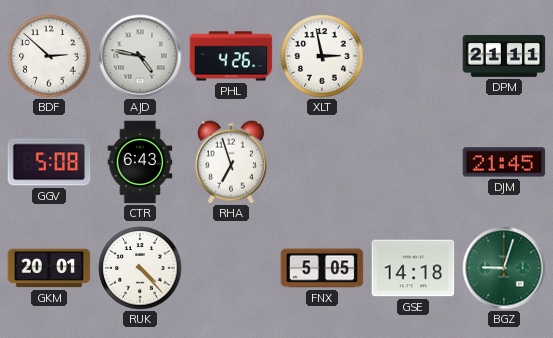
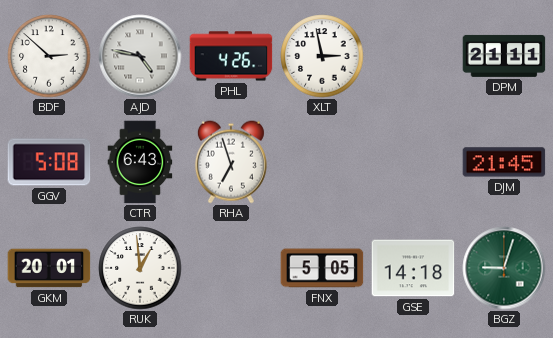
RUK: 4:23 -> 12:59
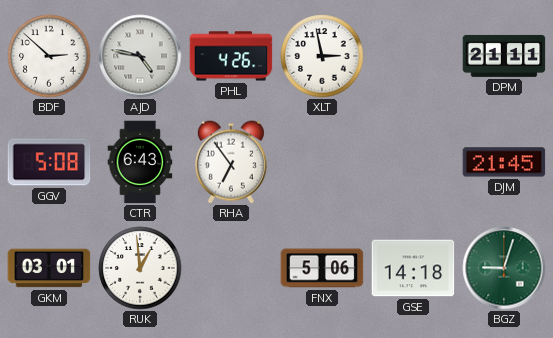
RHA: 6:57 -> 6:54
GKM: 20:01 -> 03:01
FNX: 5:05 -> 5:06
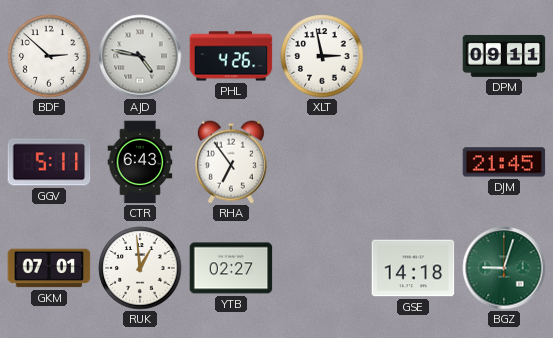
DPM: 21:11 -> 09:11
GGV: 5:08 -> 5:11
GKM: 03:01 -> 07:01
YTB: none -> 02:27
FNX: 5:06 -> none
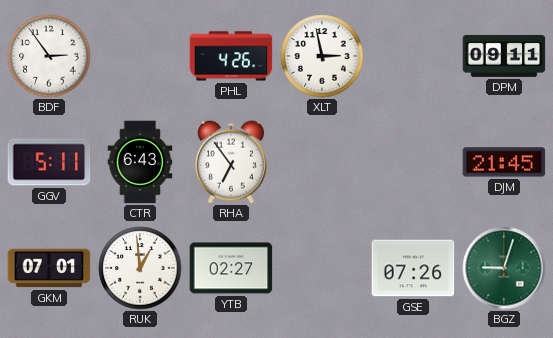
BDF: 2:52 -> 2:54
AJD: 4:47 -> none
GSE: 14:18 -> 07:26
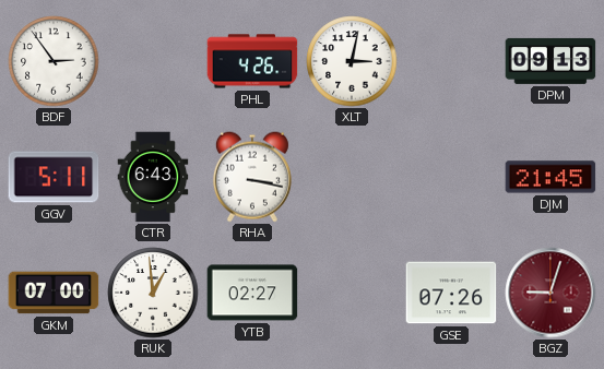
XLT: 2:58 -> 3:02
DPM: 09:11 -> 09:13
RHA: 6:54 -> 3:17
GKM: 07:01 -> 07:00
BGZ dial: green -> burgundy
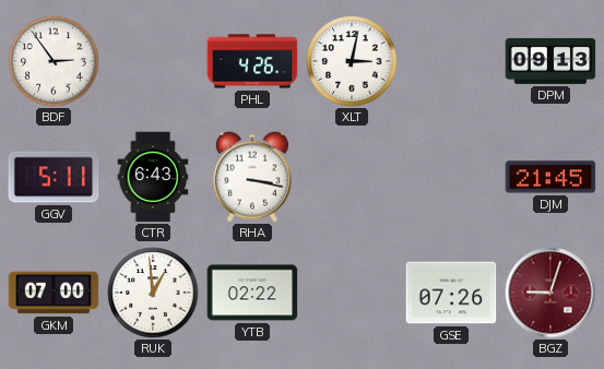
YTB: 02:27 -> 02:22
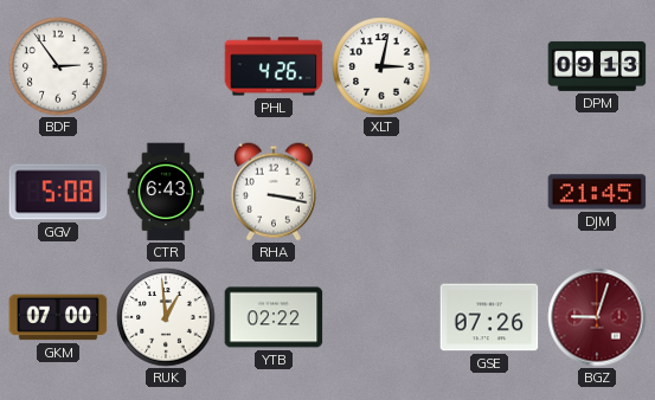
GGV: 5:11 -> 5:08
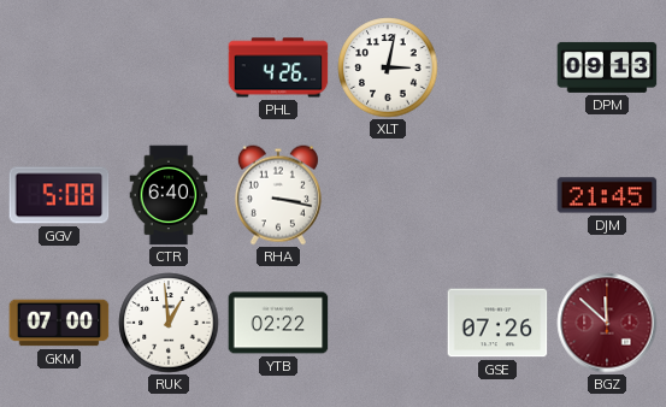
BDF: 2:54 -> none
CTR: 6:43 -> 6:40
BGZ: 9:03 -> 11:52
